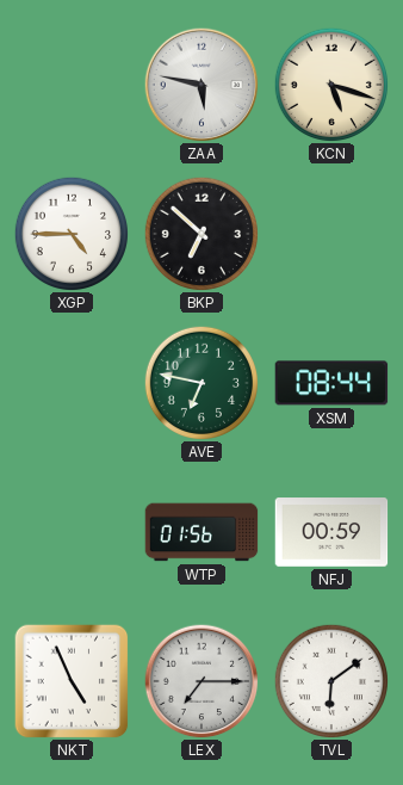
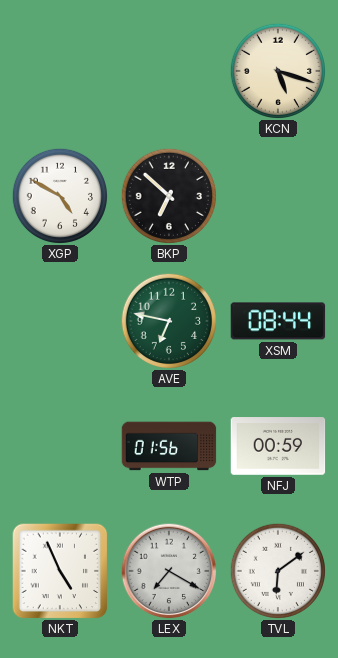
ZAA: 5:47 -> none
XGP: 4:45 -> 4:50
LEX: 7:15 -> 7:20
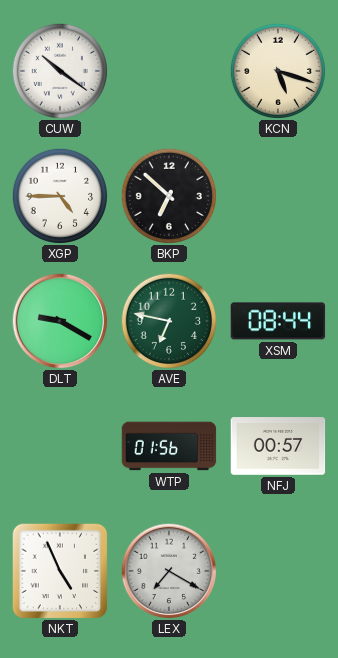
CUW: none -> 10:21
XGP: 4:50 -> 4:45
DLT: none -> 9:20
NFJ: 00:59 -> 00:57
TVL: 6:09 -> none
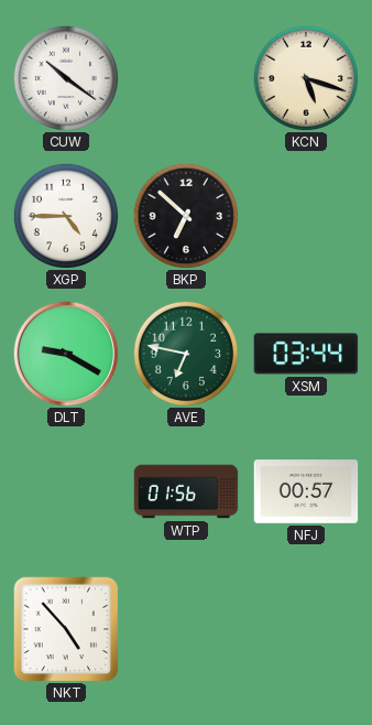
XSM: 08:44 -> 03:44
NKT: 4:56 -> 4:53
LEX: 7:20 -> none
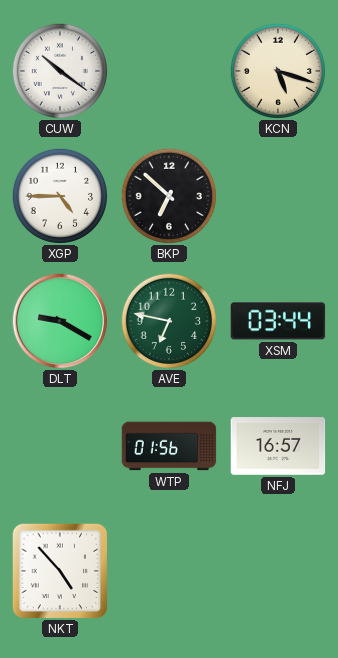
NFJ: 00:57 -> 16:57
